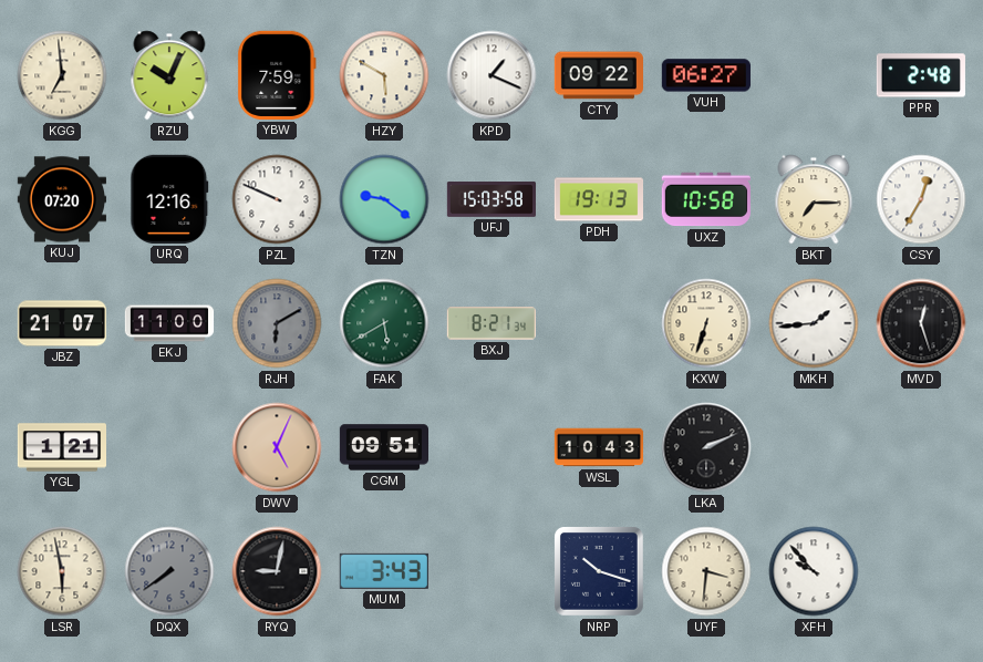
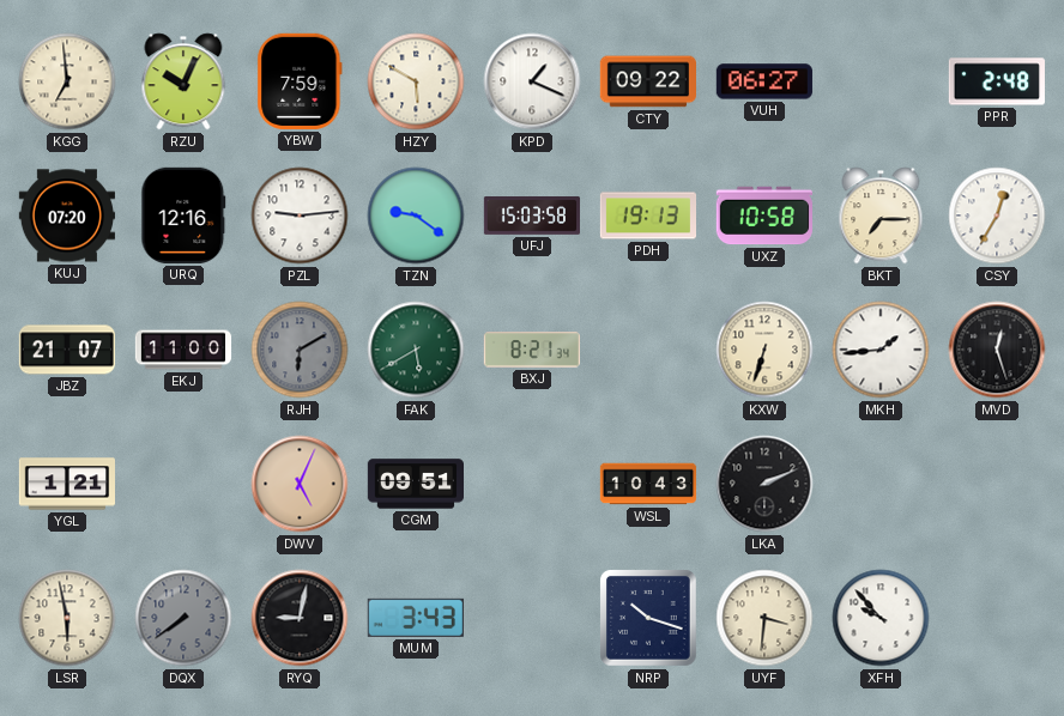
PZL: 9:49 -> 9:14
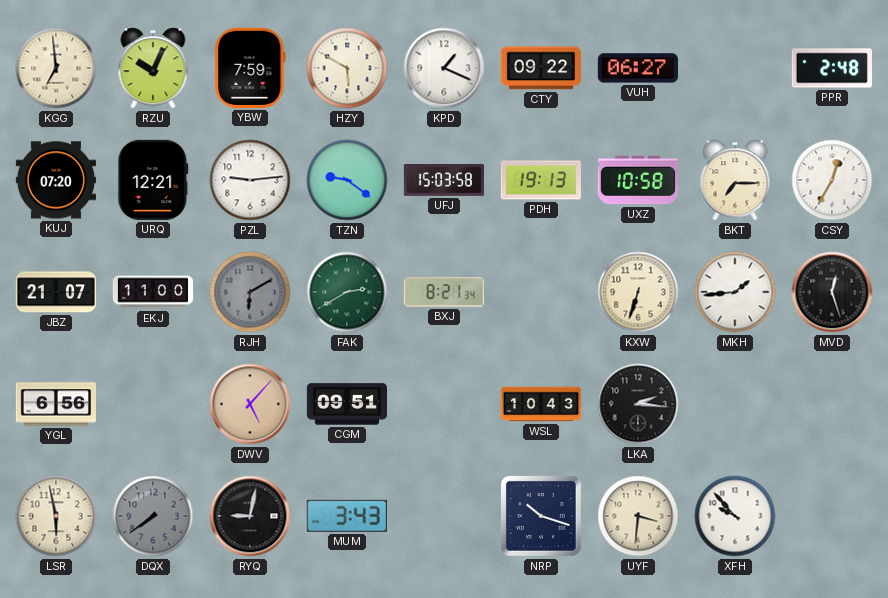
URQ: 12:16 -> 12:21
FAK: 5:40 -> 2:40
YGL: 1:21 -> 6:56
DWV: 5:04 -> 5:07
LKA: 2:11 -> 2:16
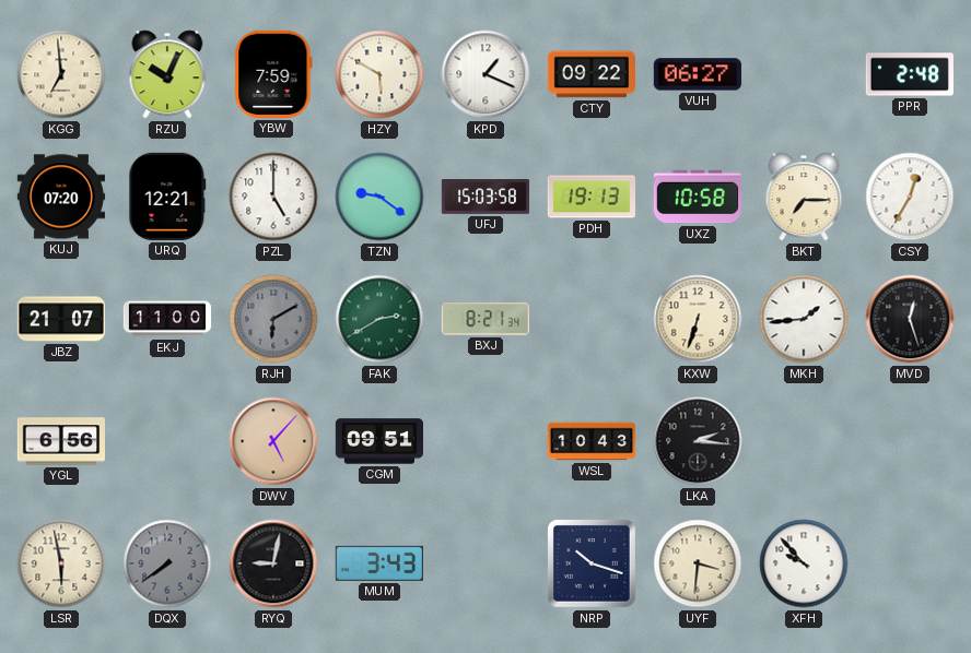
PZL: 9:14 -> 5:00
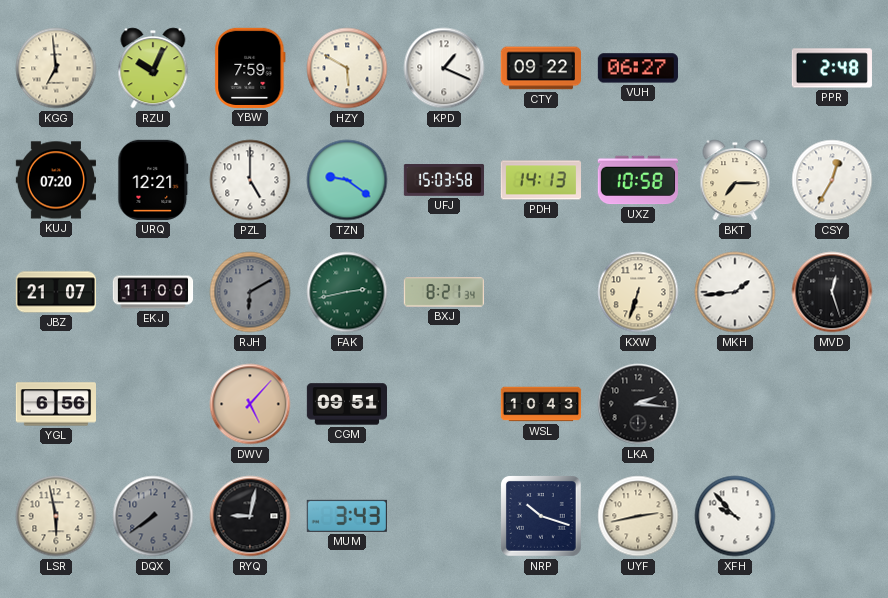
PDH: 19:13 -> 14:13
FAK: 2:40 -> 2:43
UYF: 3:31 -> 2:43
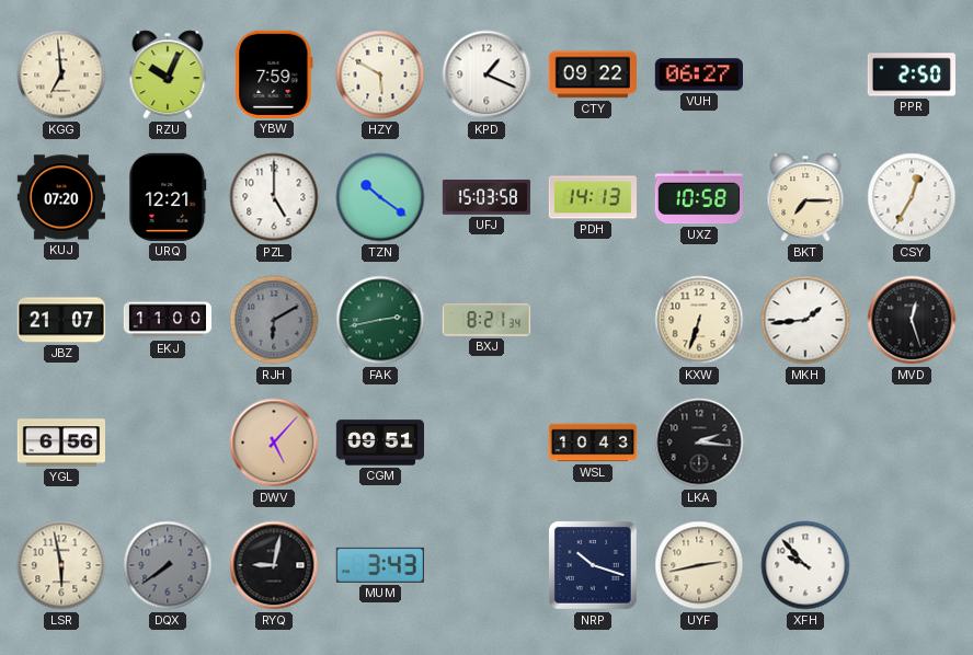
PPR: 2:48 -> 2:50
TZN: 9:21 -> 10:21
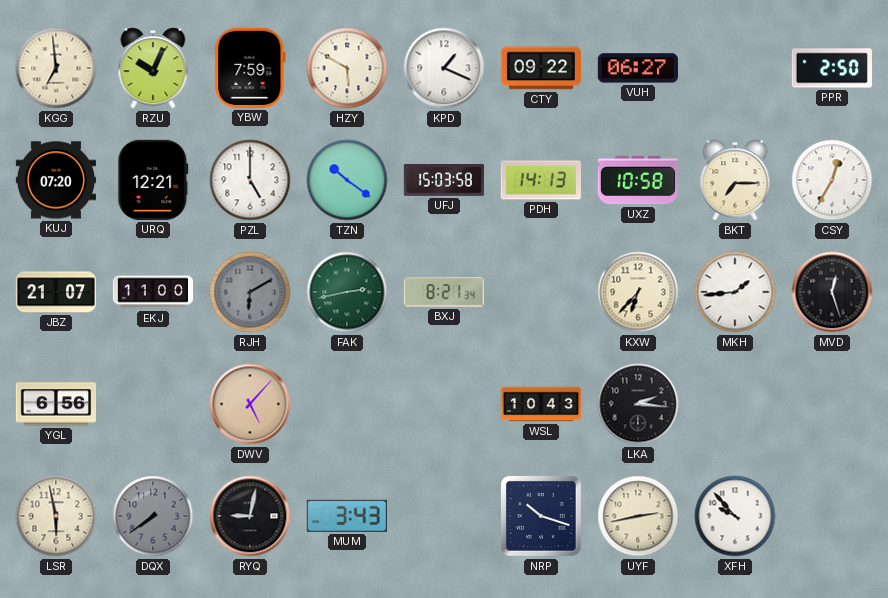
KXW: 6:33 -> 6:37
CGM: 09:51 -> none
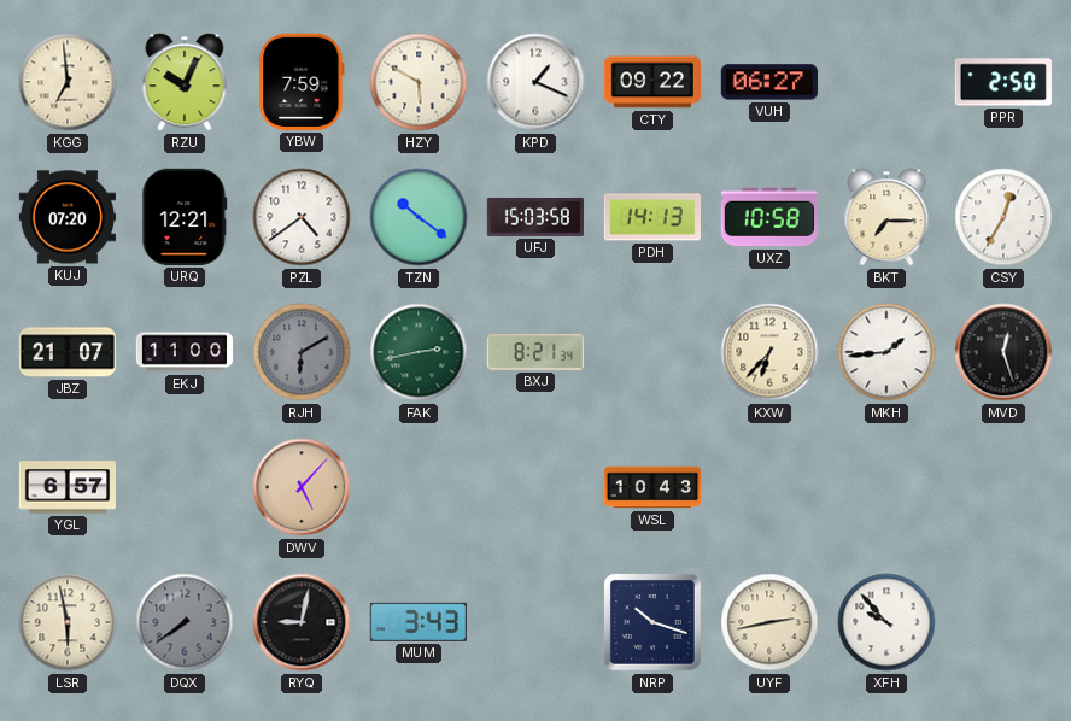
PZL: 5:00 -> 4:39
YGL: 6:56 -> 6:57
LKA: 2:16 -> none
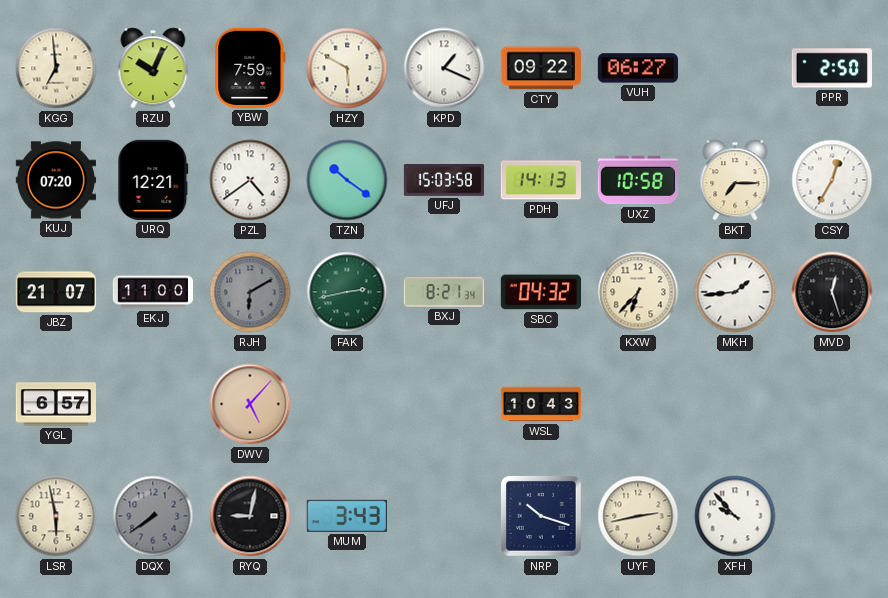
SBC: none -> 04:32
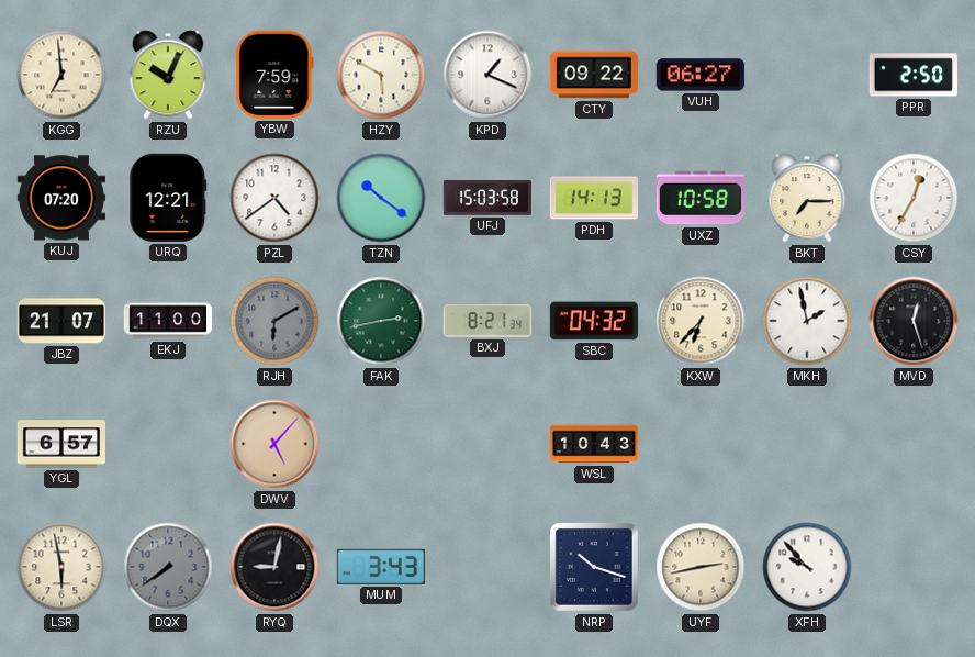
MKH: 1:44 -> 1:58
